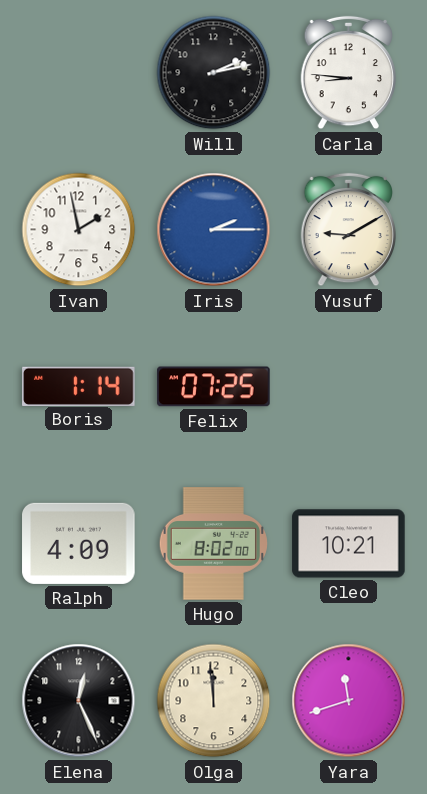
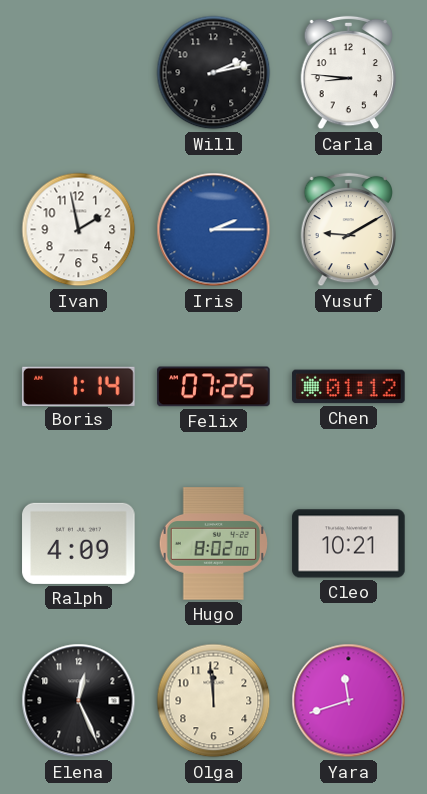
Chen: none -> 01:12
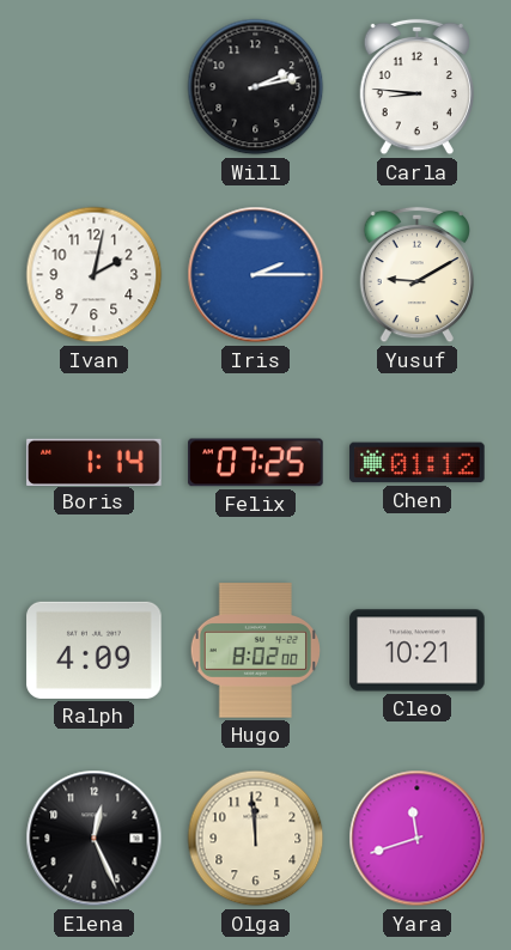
Ivan: 1:58 -> 2:02
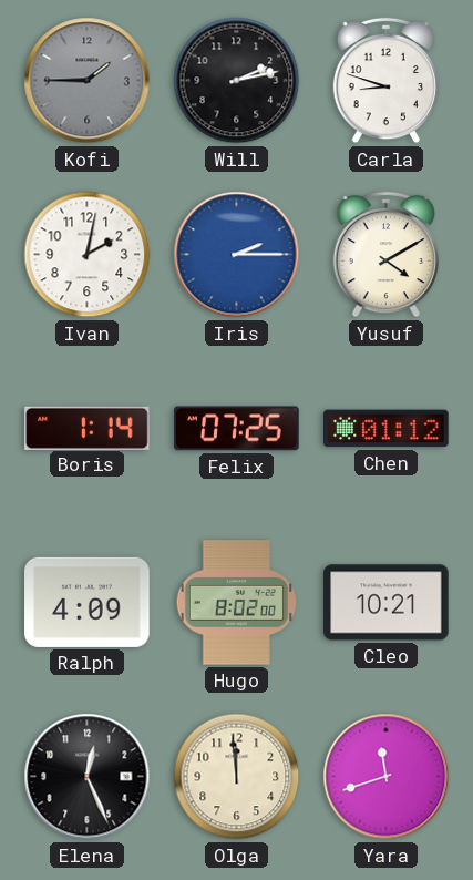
Kofi: none -> 1:45
Carla: 8:46 -> 8:48
Yusuf: 9:10 -> 4:10
